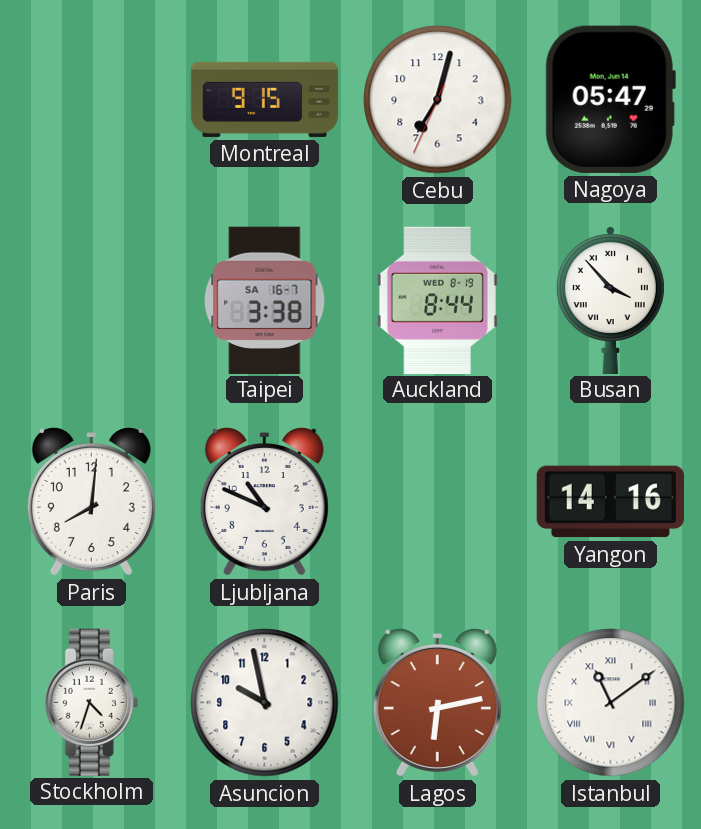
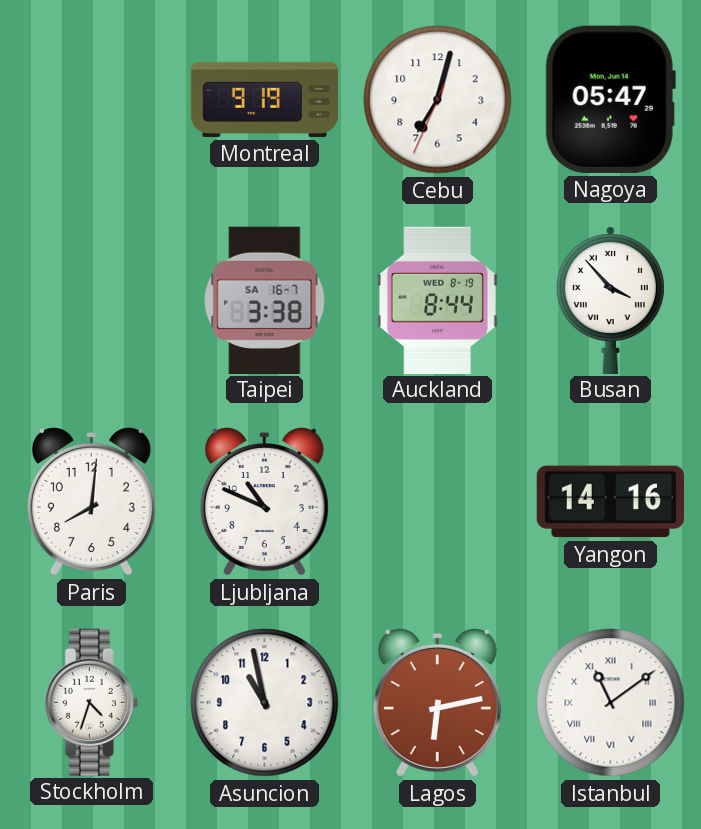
Montreal: 9:15 -> 9:19
Asuncion: 9:58 -> 10:58
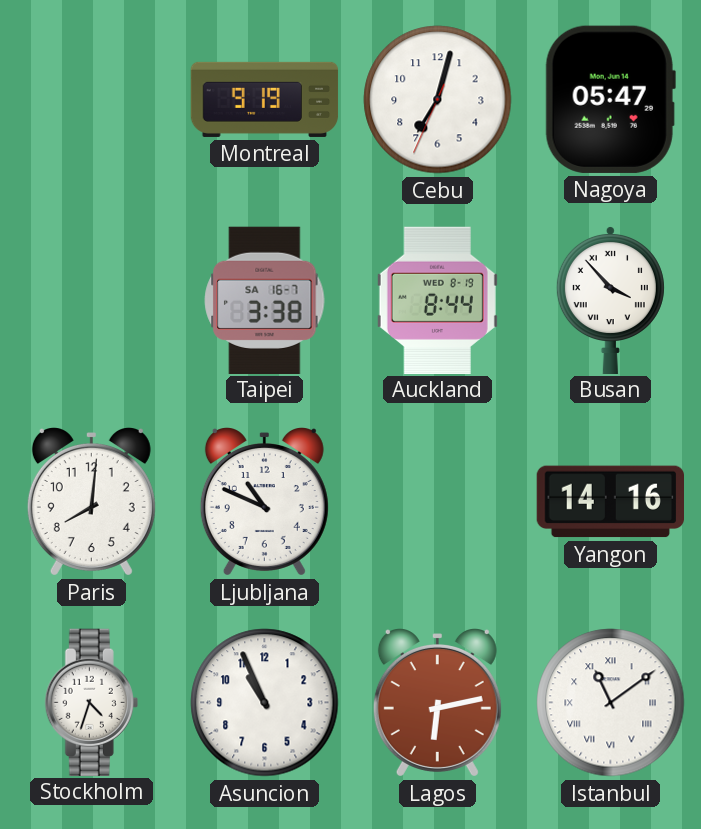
Asuncion: 10:58 -> 10:56
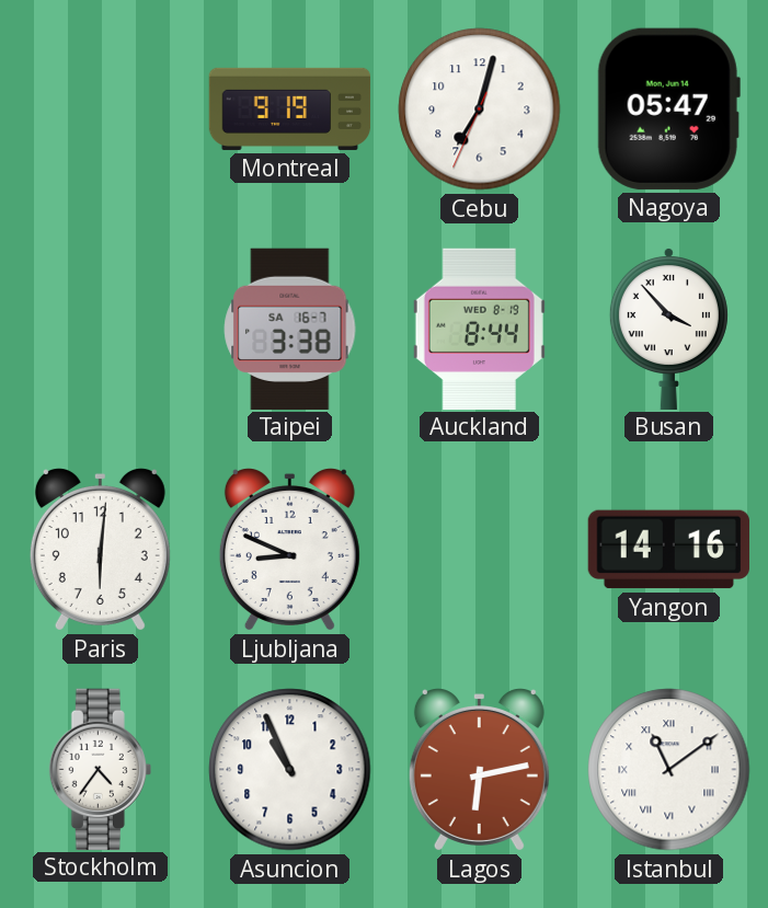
Paris: 8:01 -> 6:01
Ljubljana: 10:49 -> 8:49
Stockholm: 4:33 -> 4:36
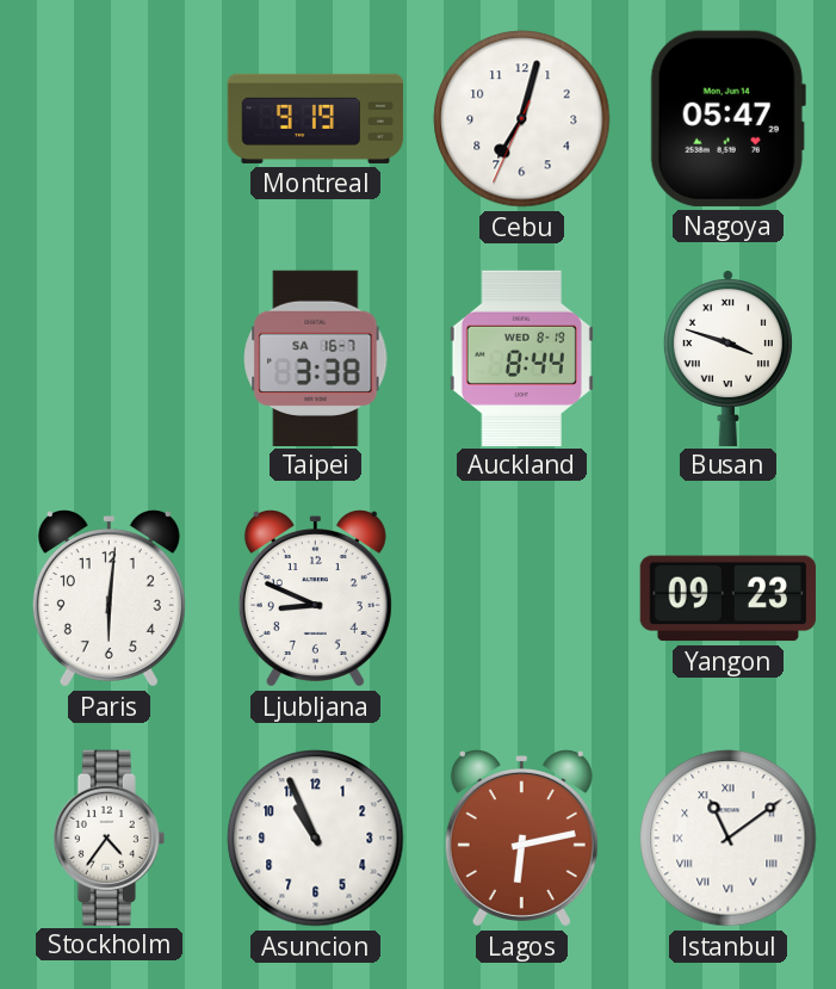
Busan: 3:53 -> 3:48
Yangon: 14:16 -> 09:23
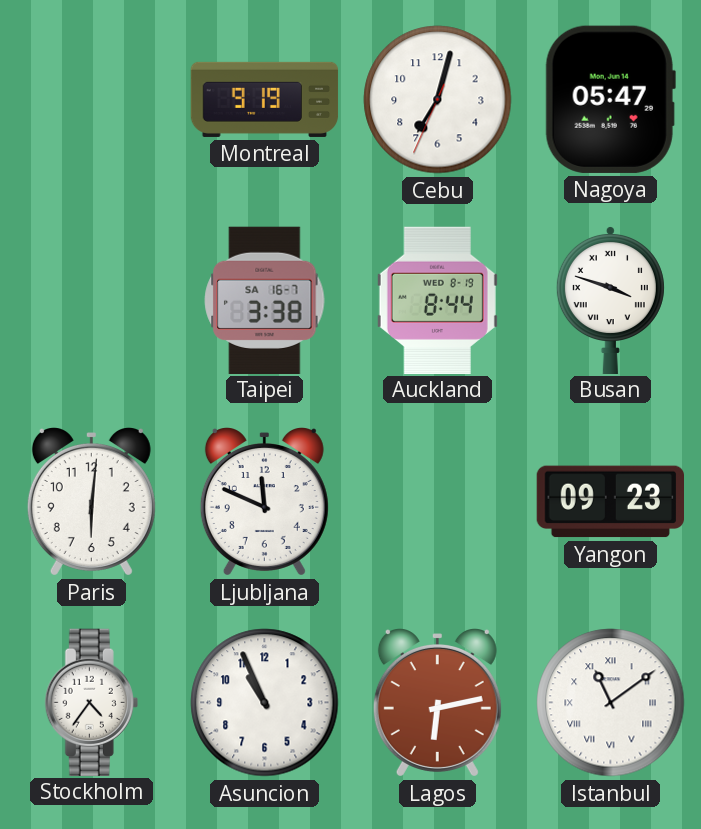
Ljubljana: 8:49 -> 11:49
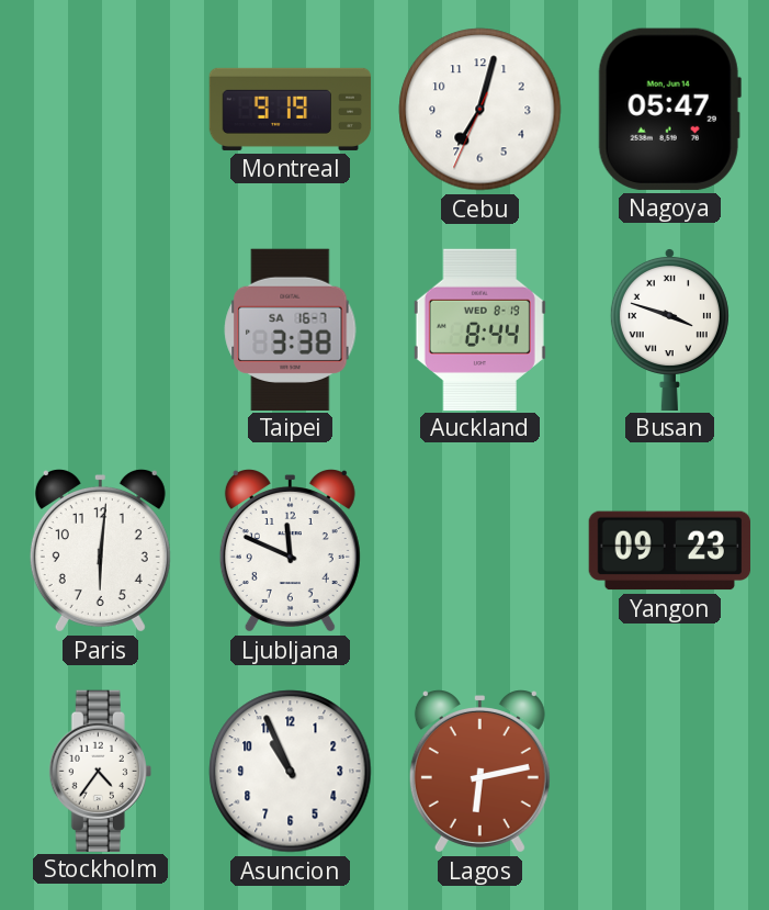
Istanbul: 11:09 -> none
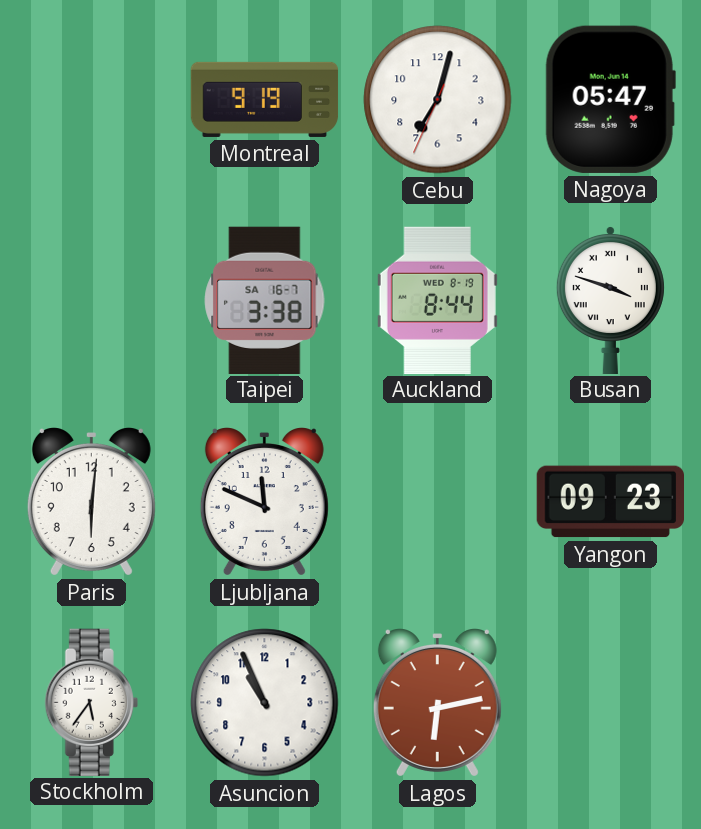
Stockholm: 4:36 -> 5:36
